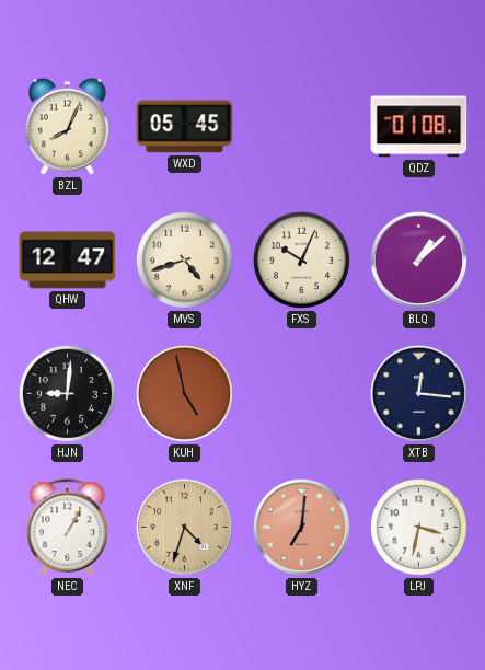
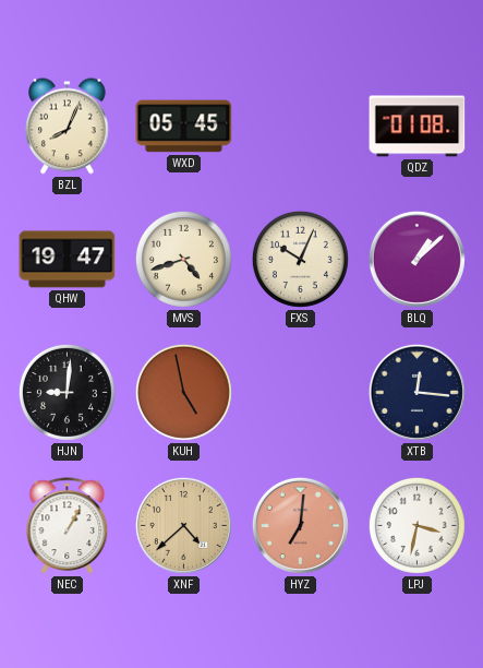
QHW: 12:47 -> 19:47
XNF: 4:33 -> 4:38
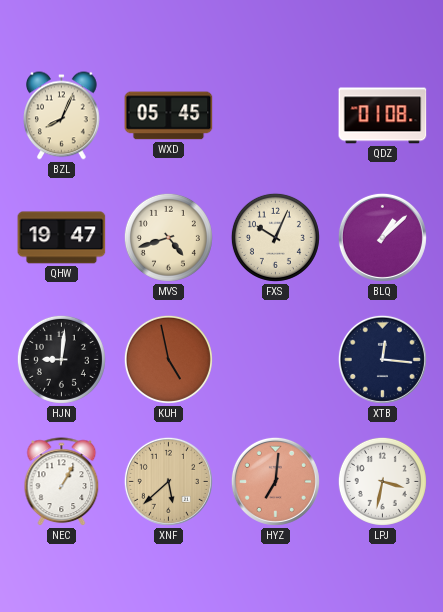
XNF: 4:38 -> 5:38
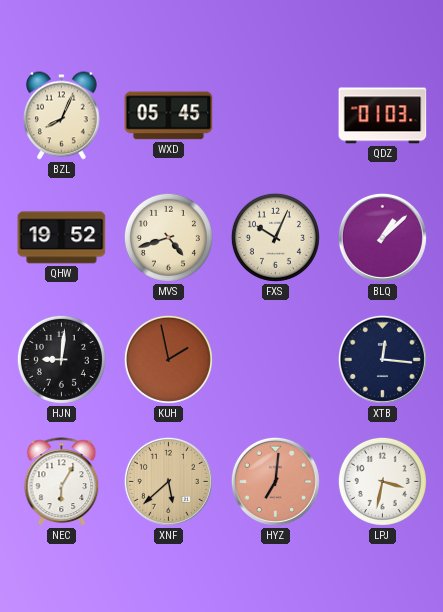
QDZ: 01:08 -> 01:03
QHW: 19:47 -> 19:52
KUH: 4:58 -> 1:58
NEC: 1:05 -> 6:05
